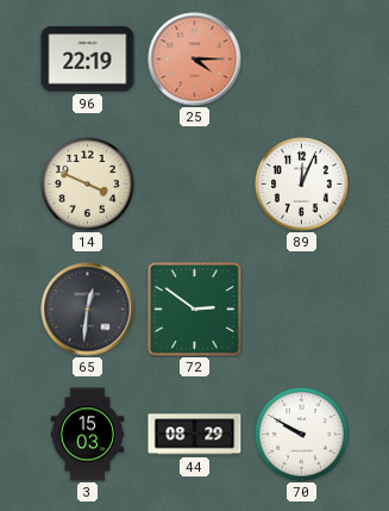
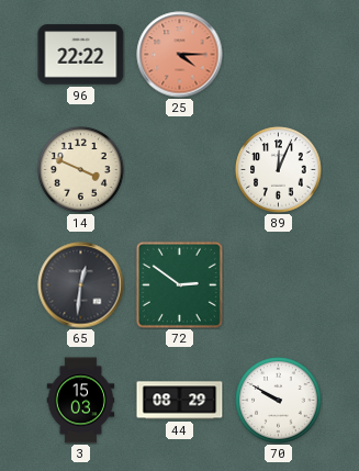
96: 22:19 -> 22:22
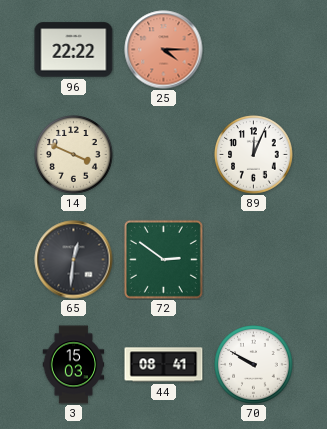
44: 08:29 -> 08:41
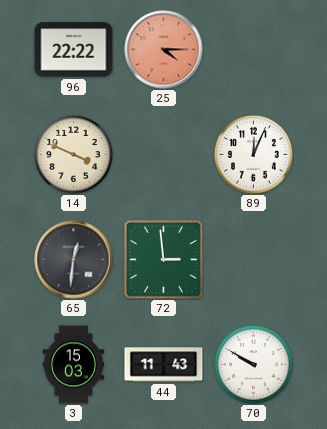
72: 2:51 -> 2:59
44: 08:41 -> 11:43
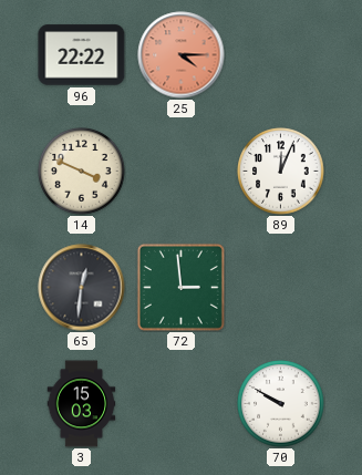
44: 11:43 -> none
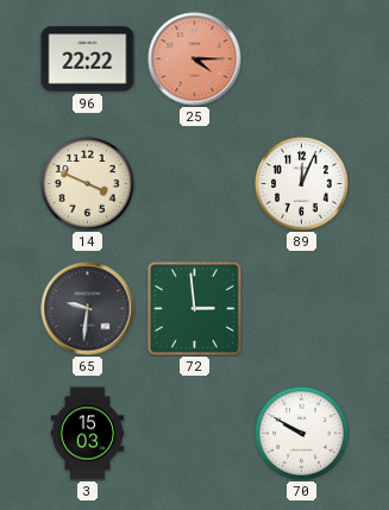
65: 12:31 -> 9:31
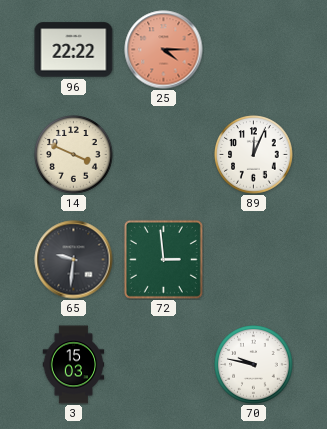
70: 9:50 -> 9:47
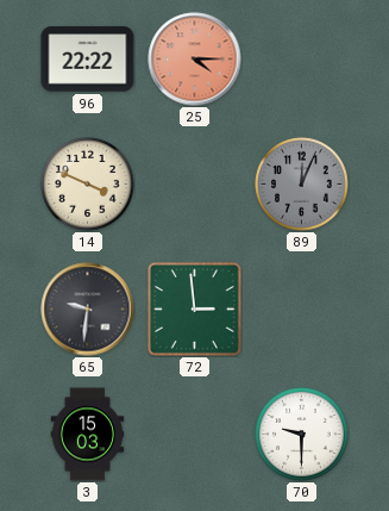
89 dial: white -> grey
70: 9:47 -> 9:30
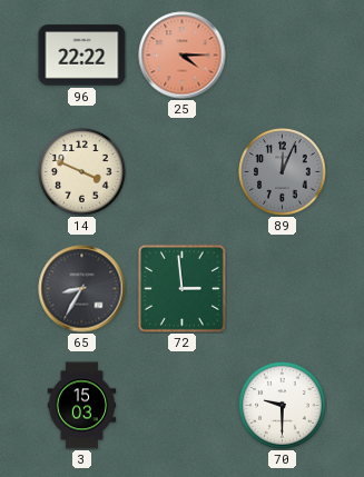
65: 9:31 -> 8:35
